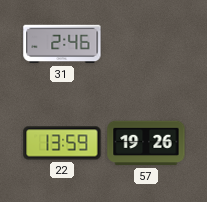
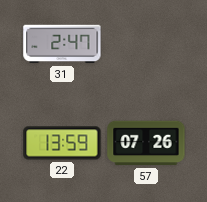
31: 2:46 -> 2:47
57: 19:26 -> 07:26
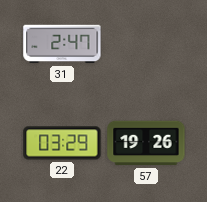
22: 13:59 -> 03:29
57: 07:26 -> 19:26
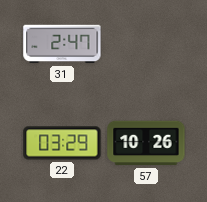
57: 19:26 -> 10:26
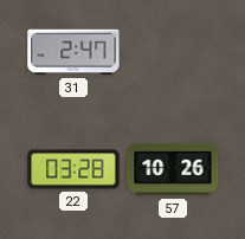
22: 03:29 -> 03:28
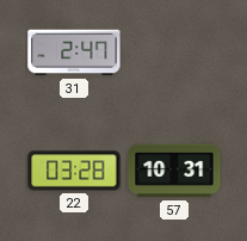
57: 10:26 -> 10:31
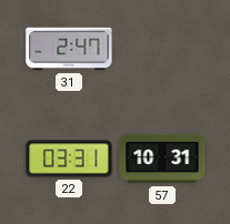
22: 03:28 -> 03:31
